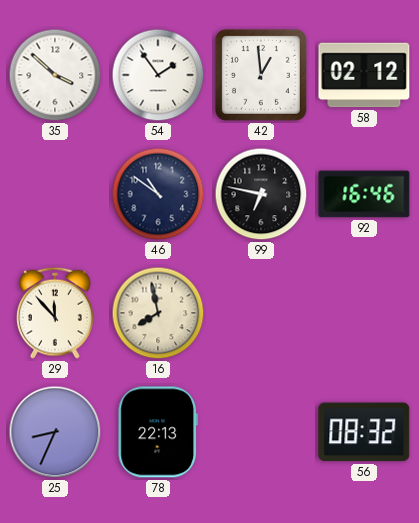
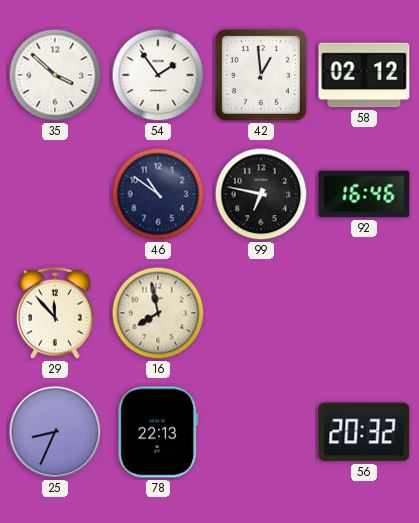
56: 08:32 -> 20:32
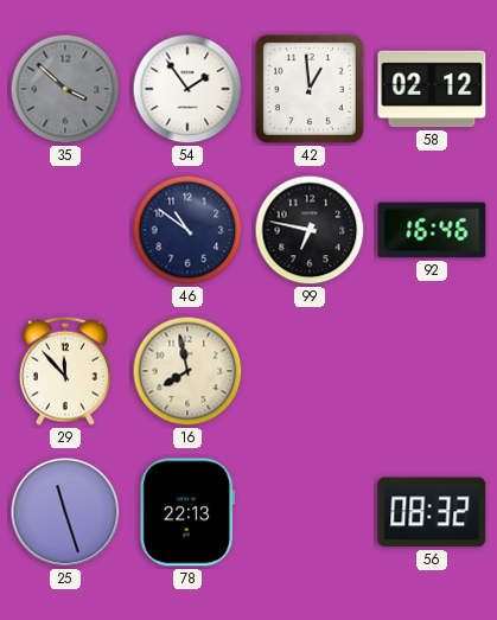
35 dial: white -> grey
25: 8:34 -> 11:27
56: 20:32 -> 08:32
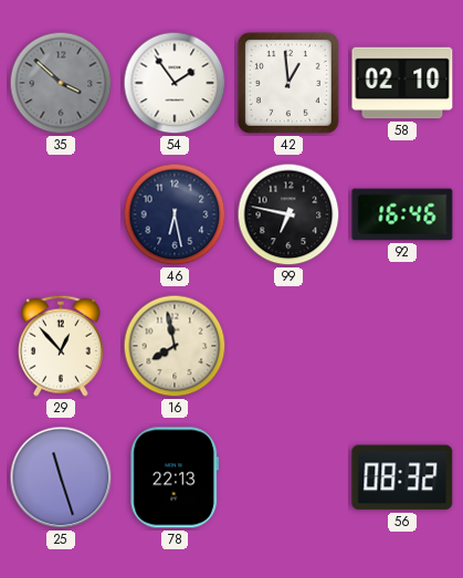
58: 02:12 -> 02:10
46: 10:51 -> 6:28
29: 11:53 -> 12:53
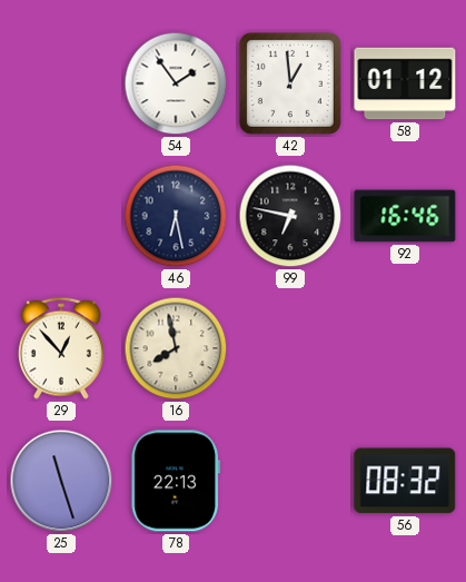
35: 3:52 -> none
58: 02:10 -> 01:12
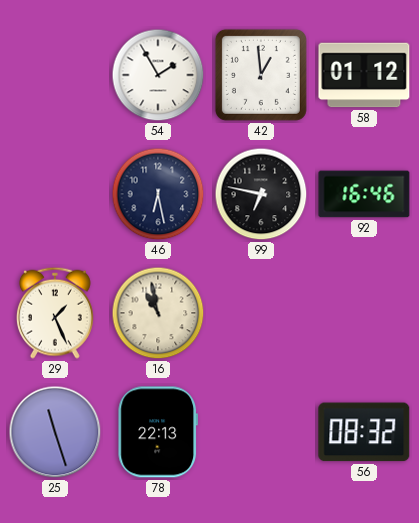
54: 1:54 -> 1:55
29: 12:53 -> 1:26
16: 7:58 -> 10:58
